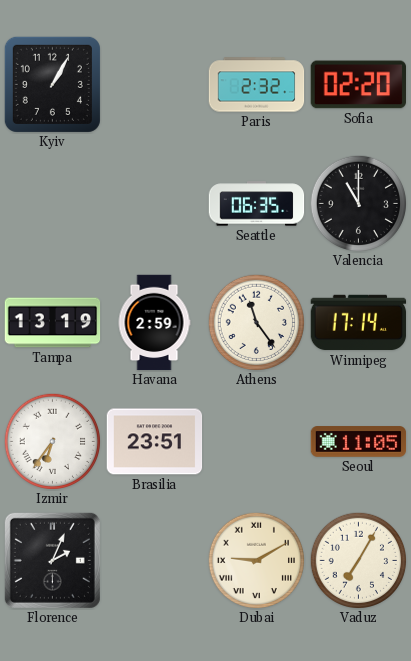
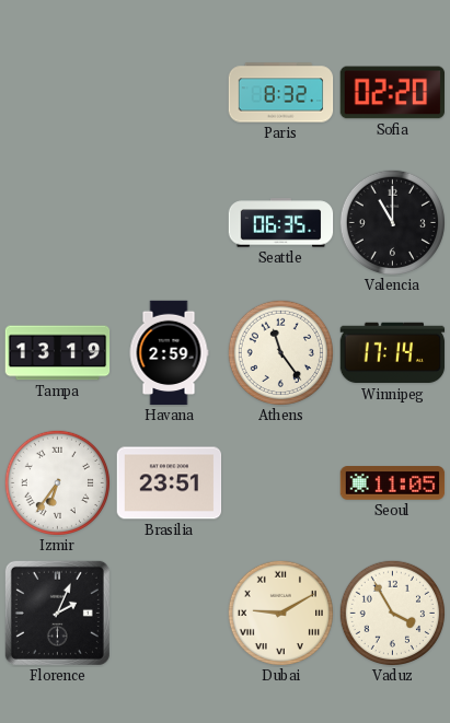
Kyiv: 1:05 -> none
Paris: 2:32 -> 8:32
Vaduz: 7:05 -> 3:55
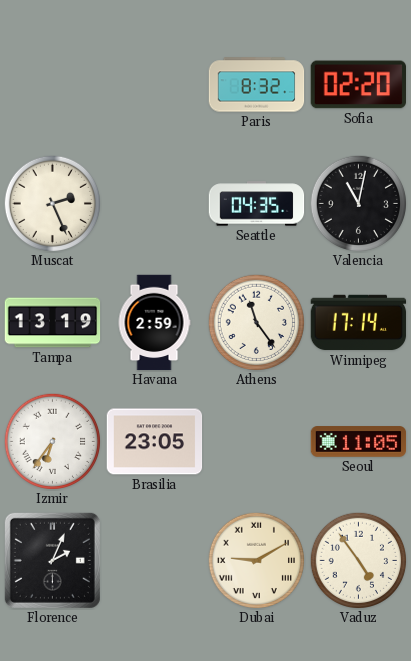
Muscat: none -> 2:26
Seattle: 06:35 -> 04:35
Valencia: 11:00 -> 11:02
Brasilia: 23:51 -> 23:05
Vaduz: 3:55 -> 4:54
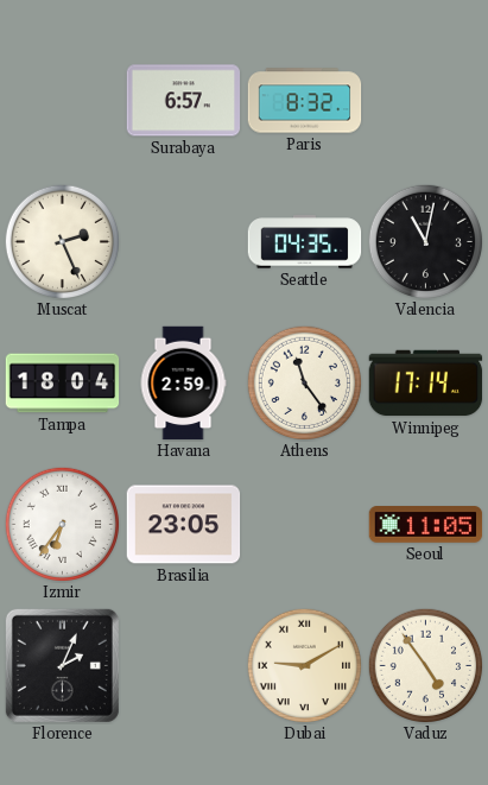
Surabaya: none -> 6:57
Sofia: 02:20 -> none
Tampa: 13:19 -> 18:04
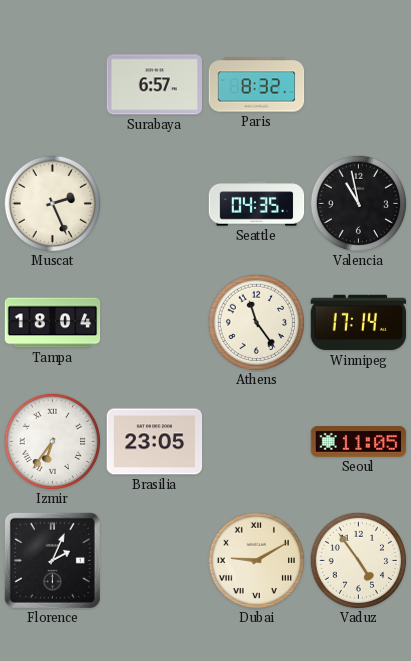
Valencia: 11:02 -> 10:58
Havana: 2:59 -> none
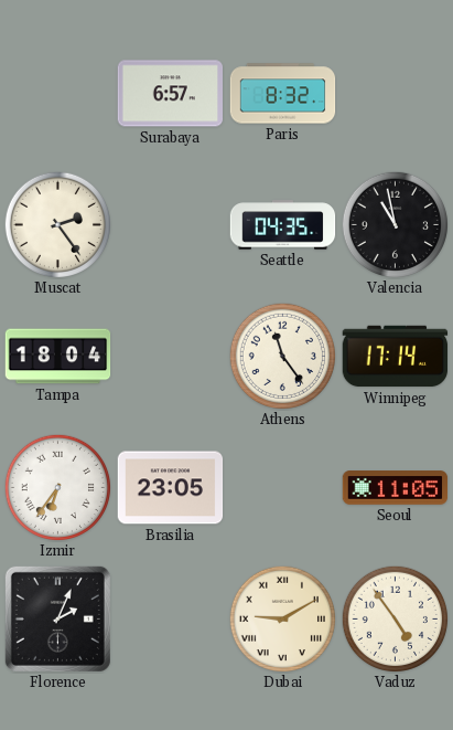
Muscat: 2:26 -> 2:24
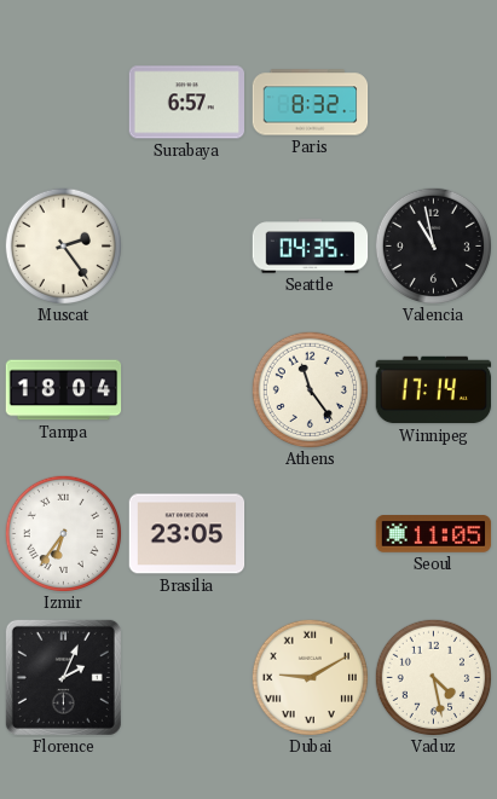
Vaduz: 4:54 -> 4:28
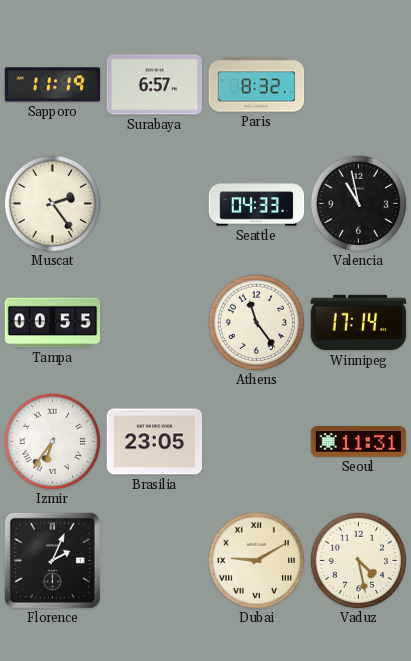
Sapporo: none -> 11:19
Seattle: 04:35 -> 04:33
Tampa: 18:04 -> 00:55
Seoul: 11:05 -> 11:31
